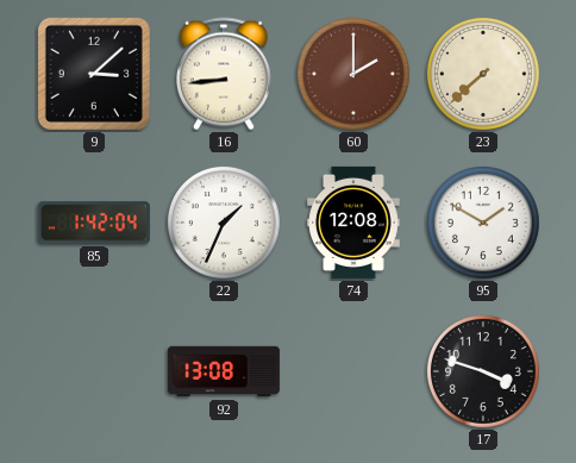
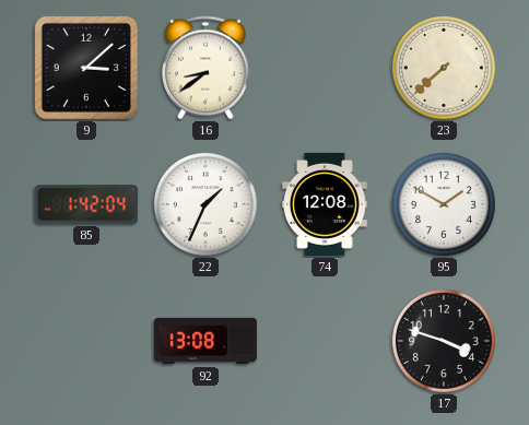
16: 8:44 -> 8:39
60: 2:00 -> none
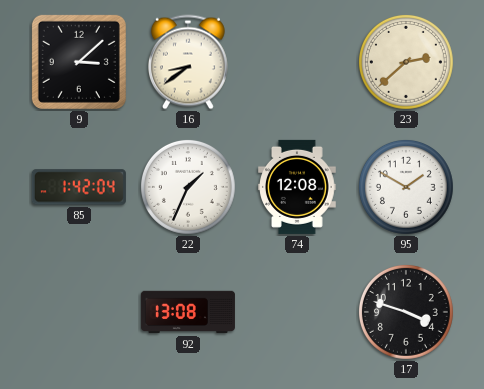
23: 7:38 -> 2:38
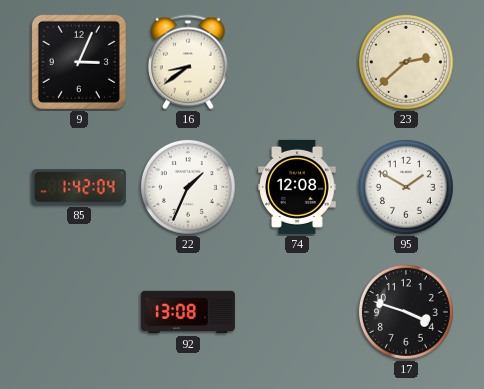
9: 3:08 -> 3:04
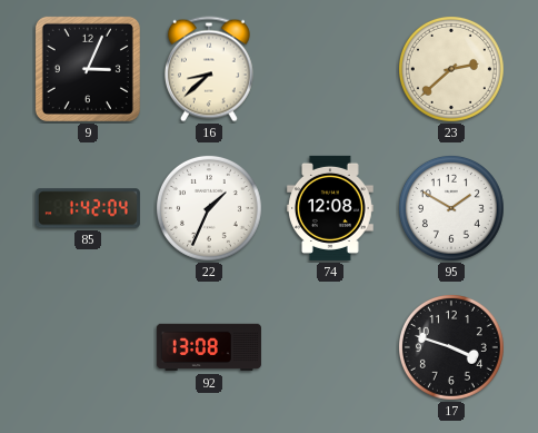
16: 8:39 -> 8:38
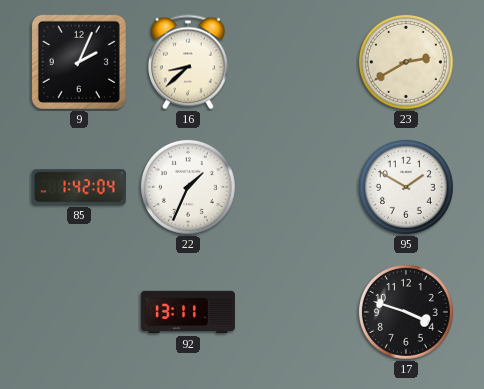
9: 3:04 -> 2:04
23: 2:38 -> 2:40
74: 12:08 -> none
92: 13:08 -> 13:11
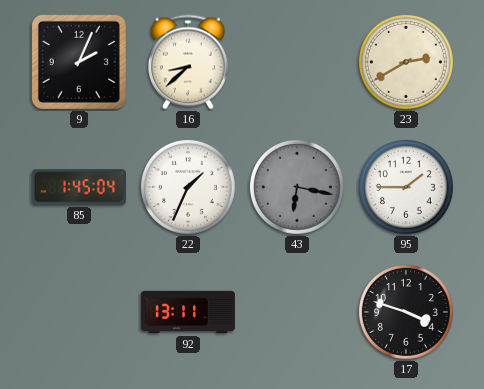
85: 1:42 -> 1:45
43: none -> 6:17
95: 1:50 -> 1:45
